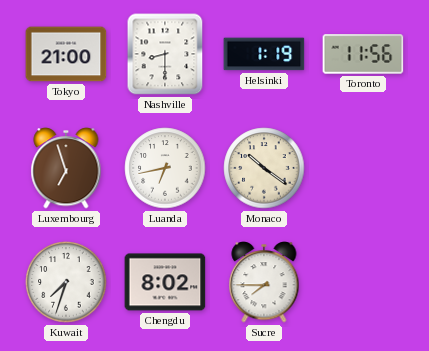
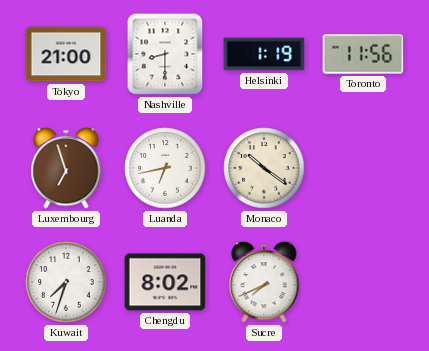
Sucre: 7:45 -> 7:41
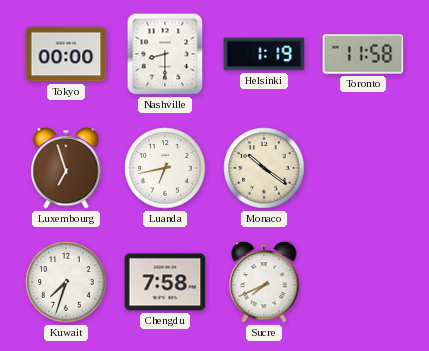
Tokyo: 21:00 -> 00:00
Toronto: 11:56 -> 11:58
Chengdu: 8:02 -> 7:58
